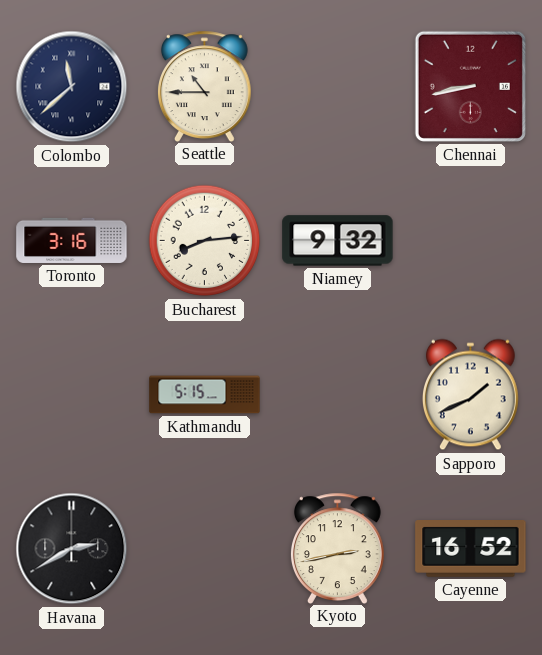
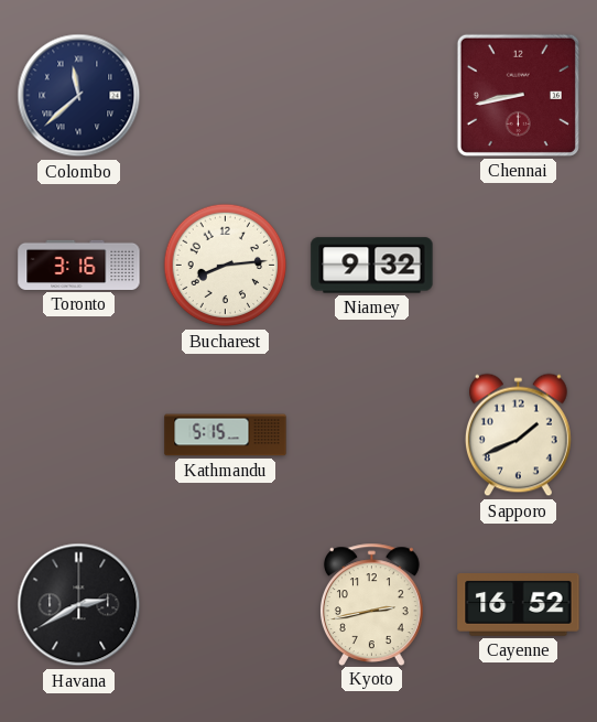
Seattle: 10:45 -> none
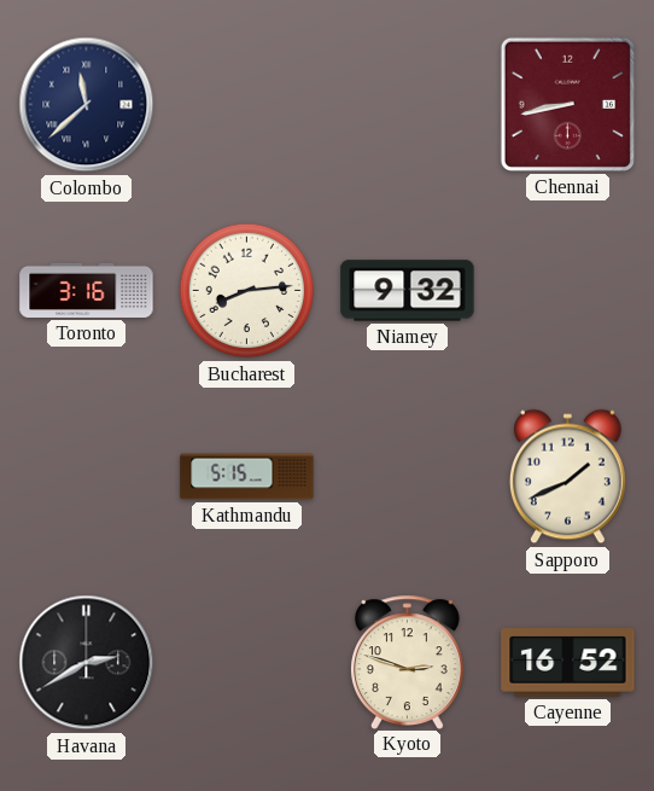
Kyoto: 2:43 -> 2:48
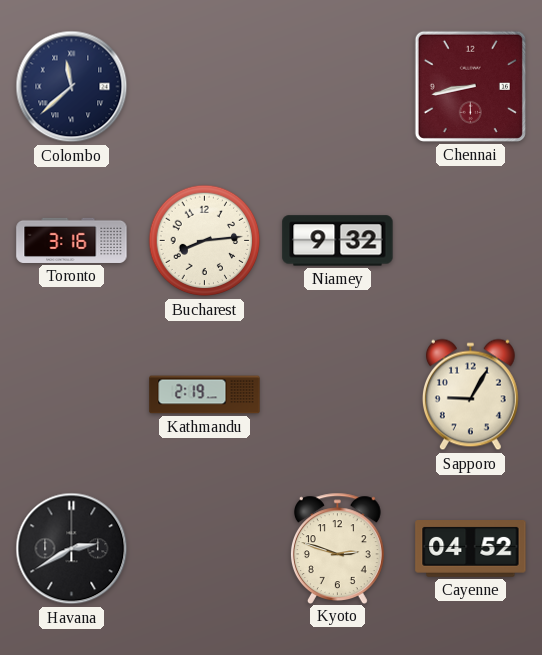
Kathmandu: 5:15 -> 2:19
Sapporo: 1:41 -> 9:05
Cayenne: 16:52 -> 04:52
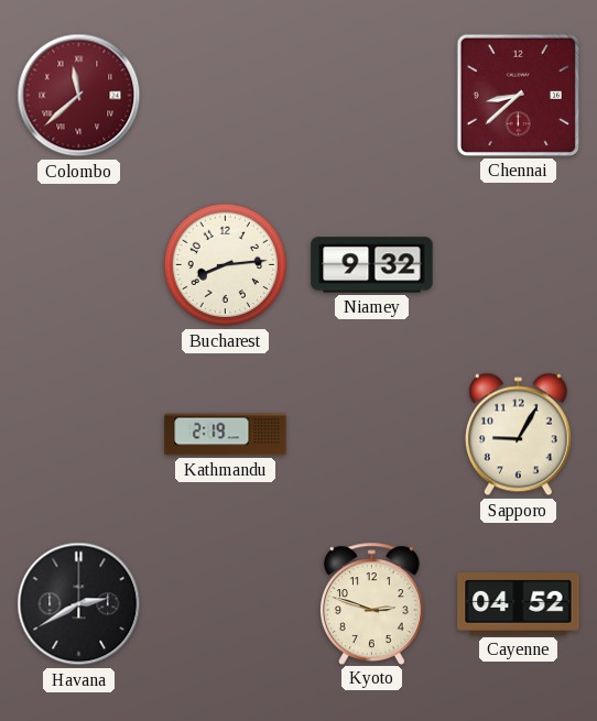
Colombo dial: navy -> burgundy
Chennai: 8:43 -> 8:38
Toronto: 3:16 -> none
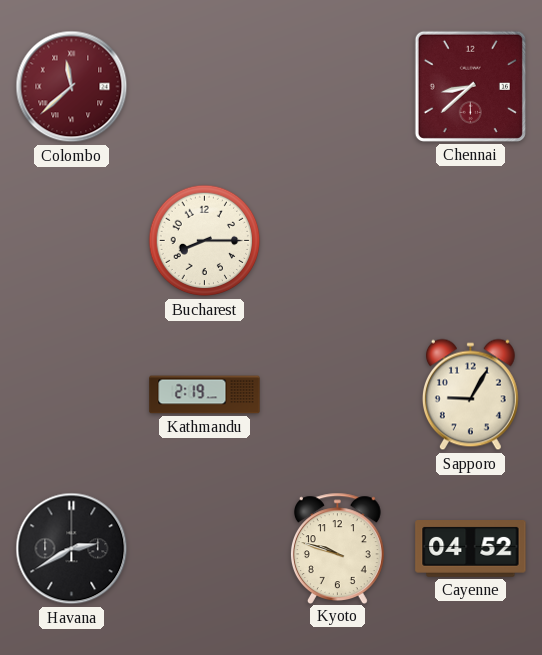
Bucharest: 8:14 -> 8:15
Niamey: 9:32 -> none
Kyoto: 2:48 -> 9:48
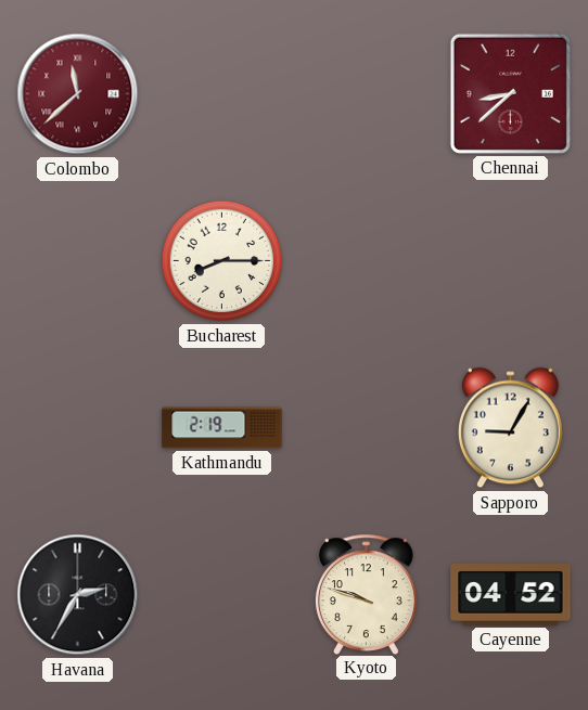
Havana: 2:40 -> 2:35
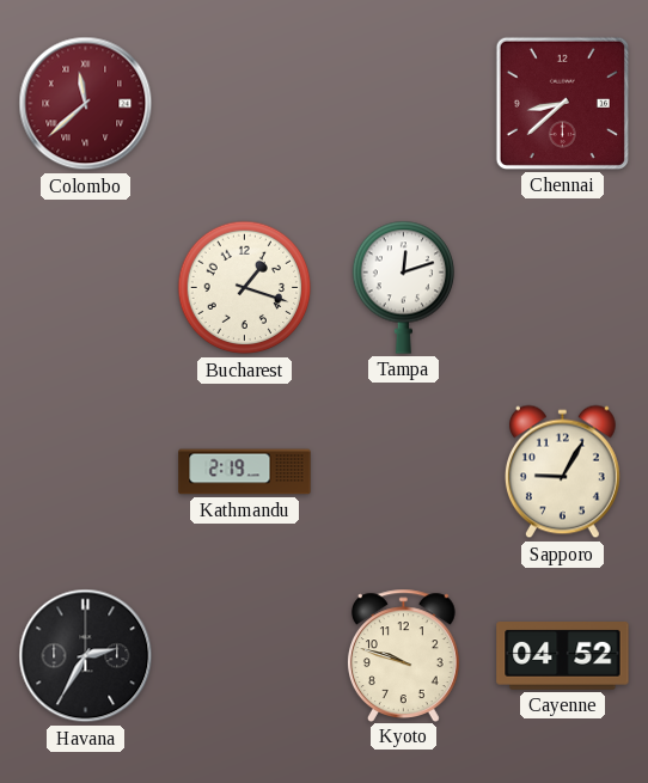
Bucharest: 8:15 -> 1:18
Tampa: none -> 12:12
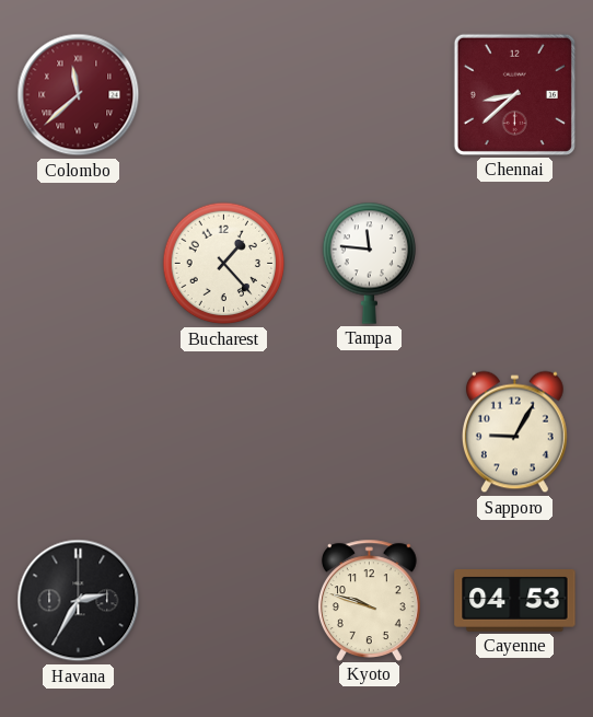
Bucharest: 1:18 -> 1:23
Tampa: 12:12 -> 11:46
Kathmandu: 2:19 -> none
Cayenne: 04:52 -> 04:53
